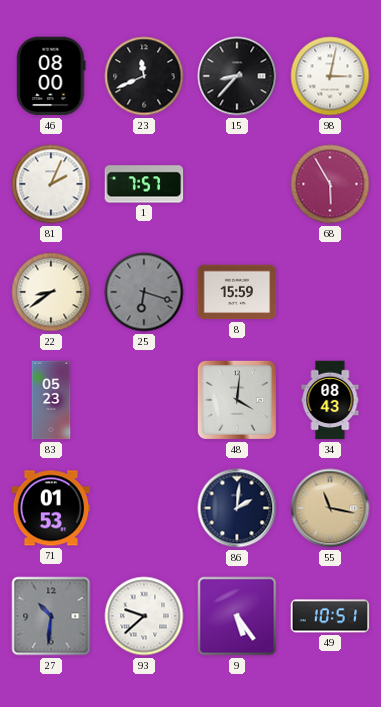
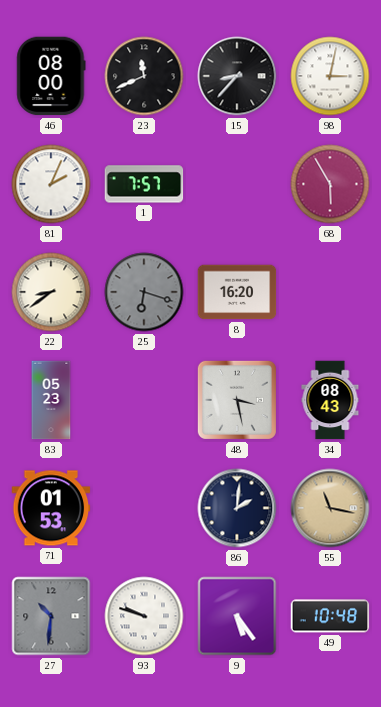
8: 15:59 -> 16:20
48: 4:01 -> 3:28
93: 9:38 -> 9:48
49: 10:51 -> 10:48
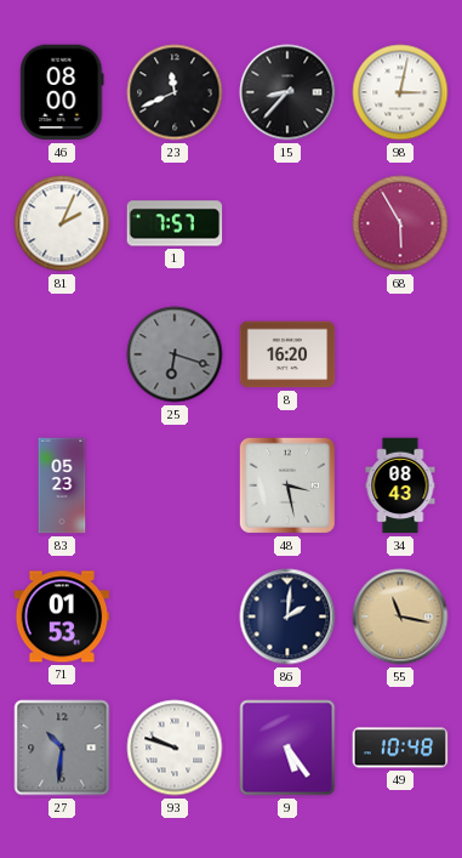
22: 8:39 -> none
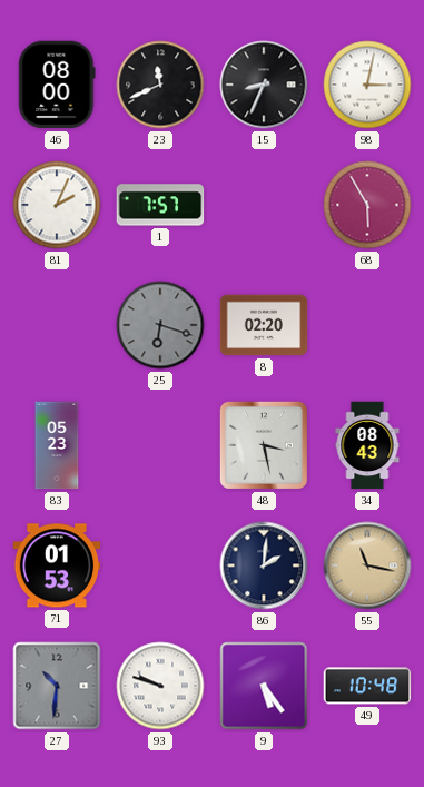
15: 8:37 -> 8:34
8: 16:20 -> 02:20
